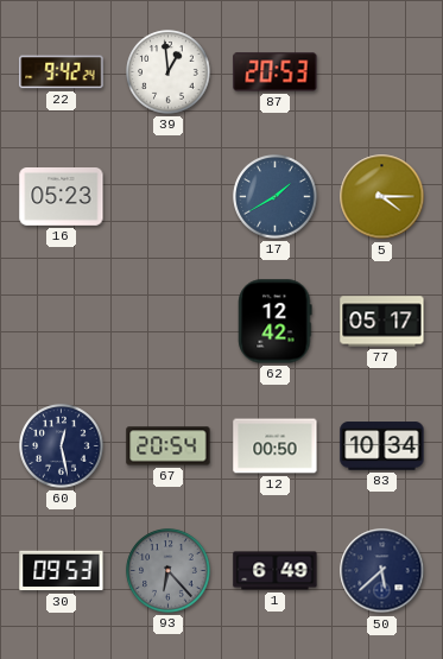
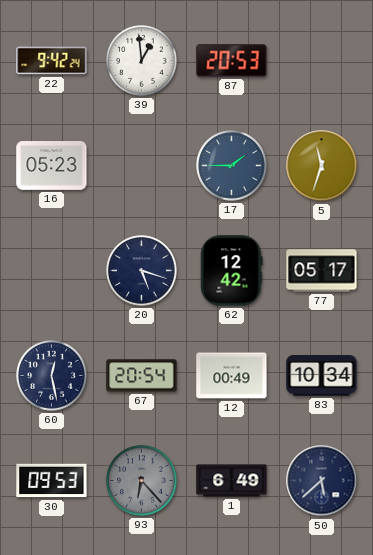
17: 1:40 -> 1:45
5: 4:15 -> 11:33
20: none -> 5:18
12: 00:50 -> 00:49
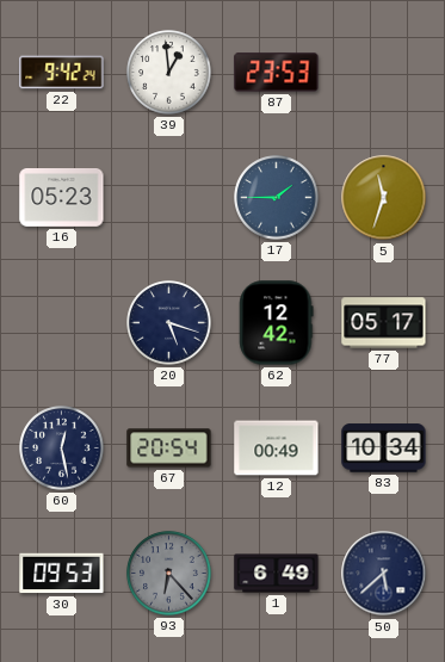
87: 20:53 -> 23:53
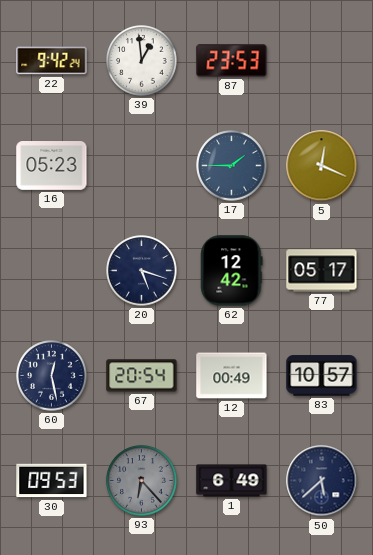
5: 11:33 -> 12:19
83: 10:34 -> 10:57
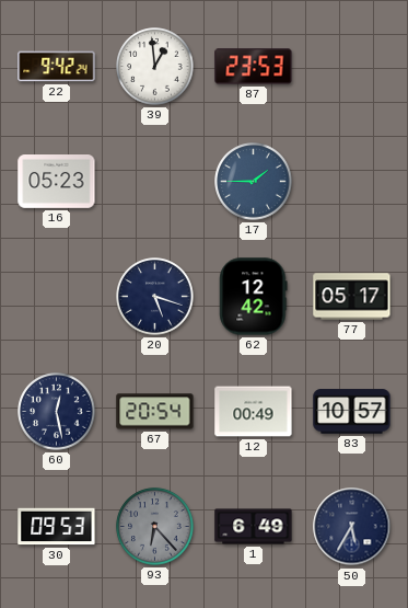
5: 12:19 -> none
50: 5:38 -> 5:35
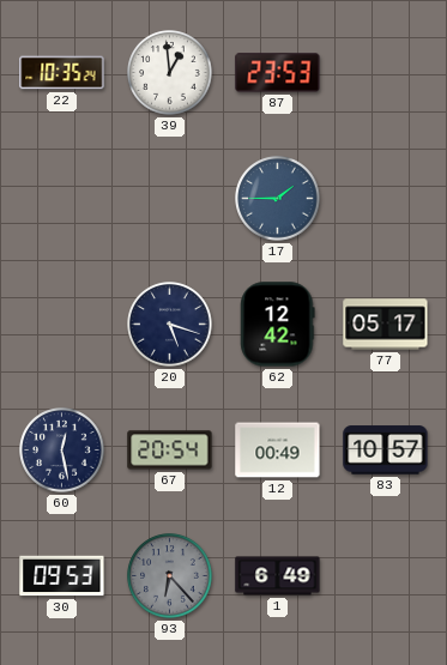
22: 9:42 -> 10:35
16: 05:23 -> none
50: 5:35 -> none
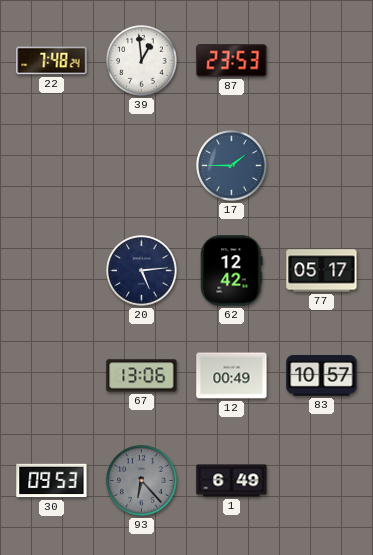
22: 10:35 -> 7:48
20: 5:18 -> 5:14
60: 12:28 -> none
67: 20:54 -> 13:06
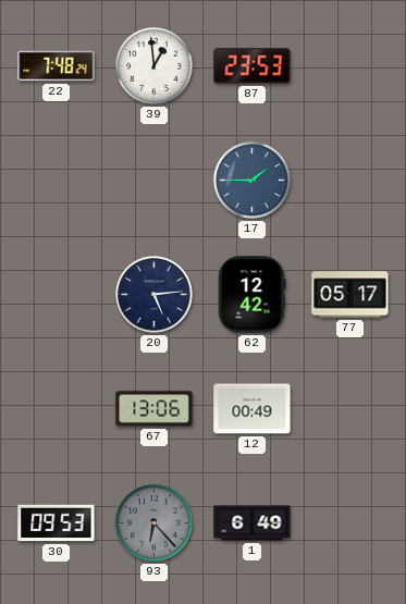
83: 10:57 -> none
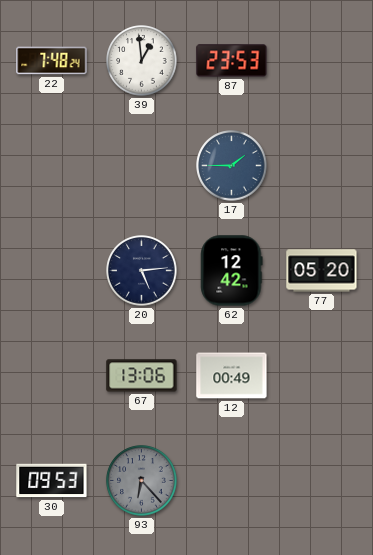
77: 05:17 -> 05:20
1: 6:49 -> none
